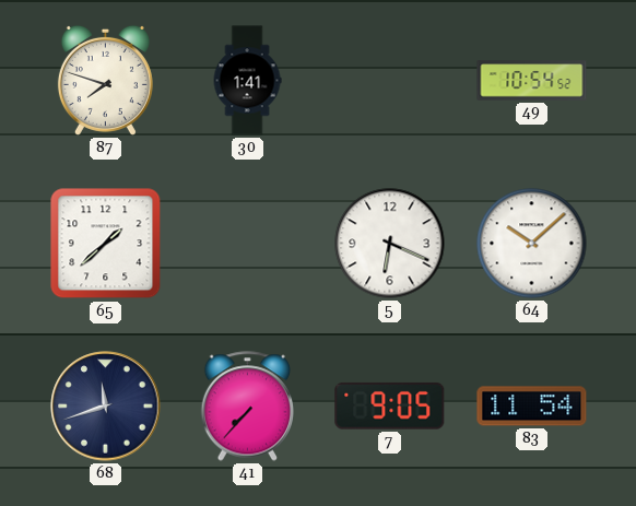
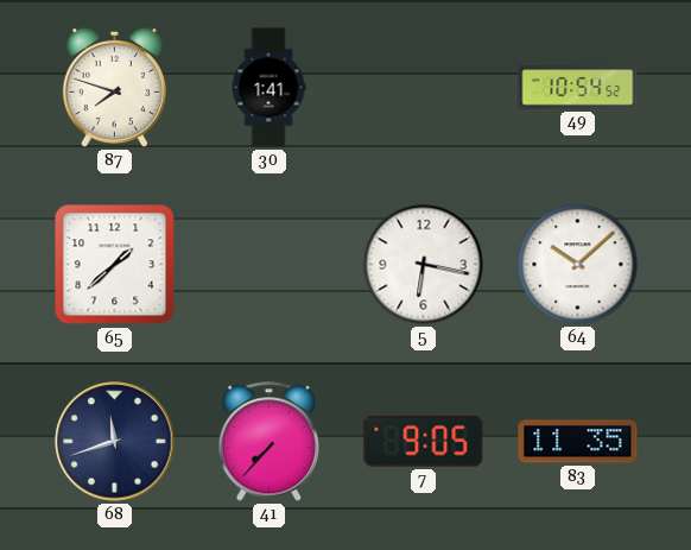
5: 6:19 -> 6:17
83: 11:54 -> 11:35
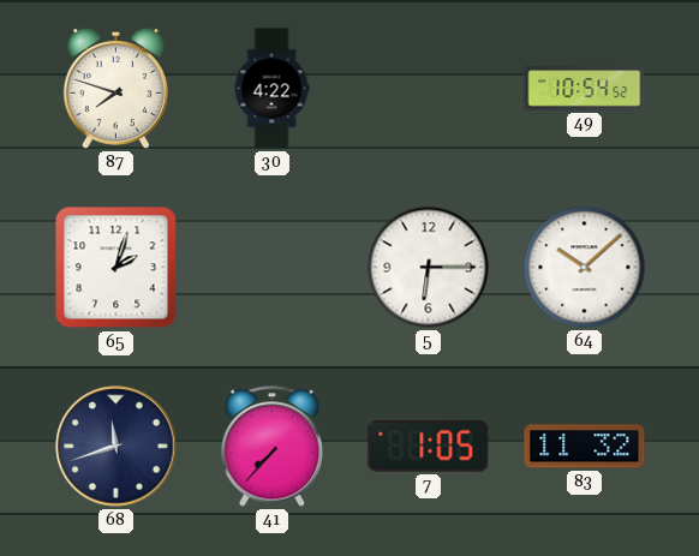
30: 1:41 -> 4:22
65: 1:38 -> 2:03
5: 6:17 -> 6:15
7: 9:05 -> 1:05
83: 11:35 -> 11:32
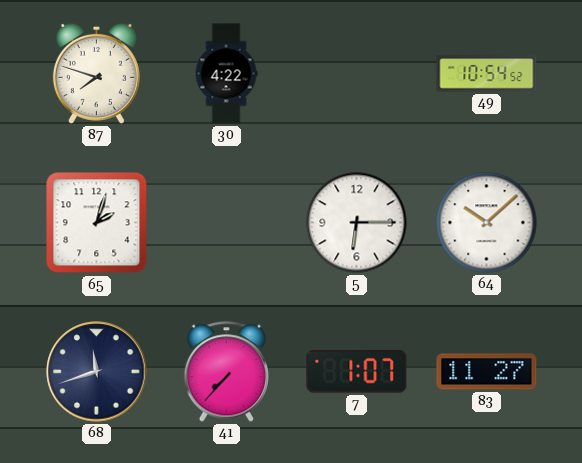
7: 1:05 -> 1:07
83: 11:32 -> 11:27
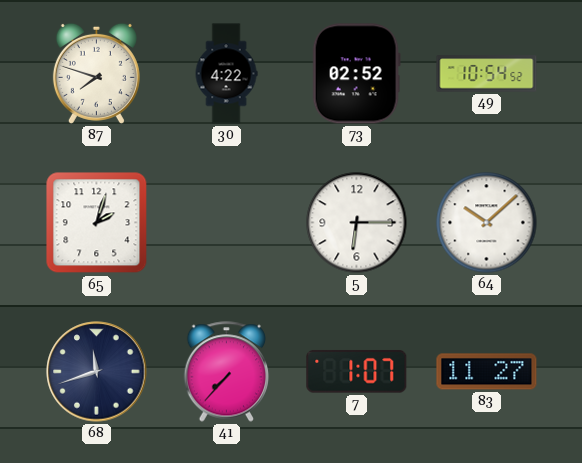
73: none -> 02:52
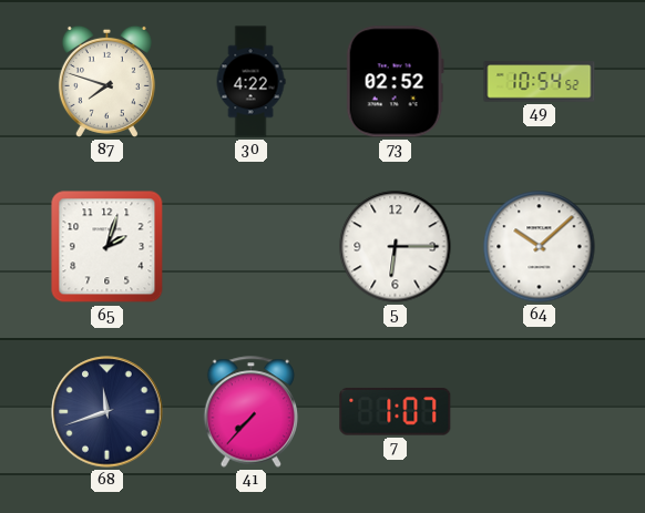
83: 11:27 -> none
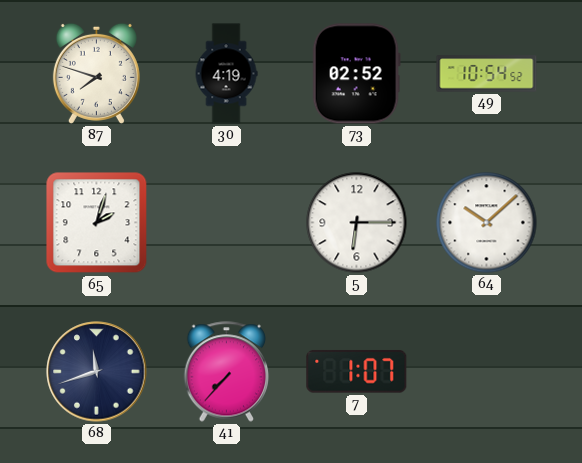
30: 4:22 -> 4:19
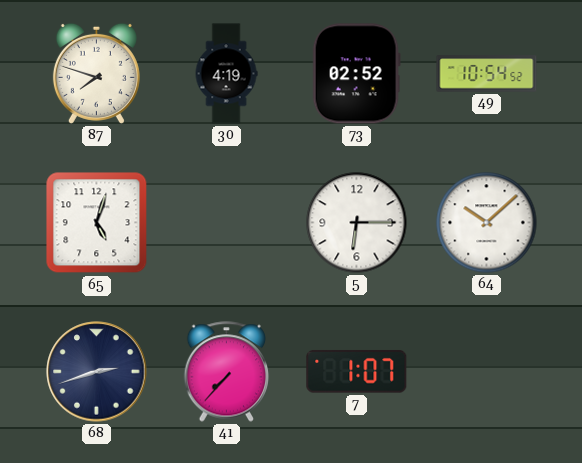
65: 2:03 -> 5:03
68: 11:42 -> 2:42
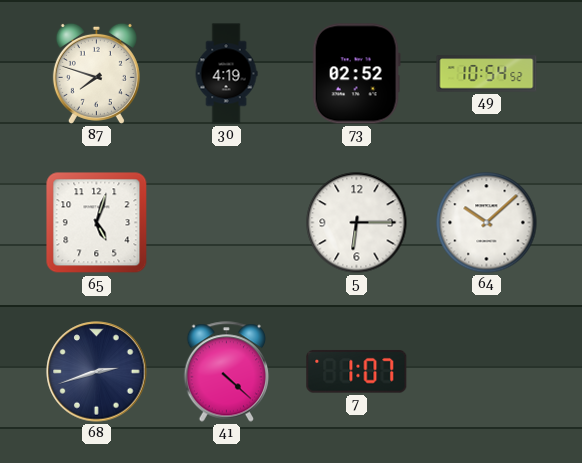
41: 7:37 -> 4:22
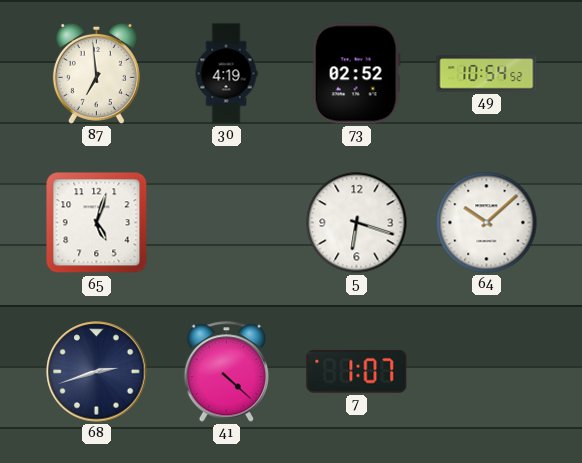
87: 7:48 -> 6:59
5: 6:15 -> 6:18
